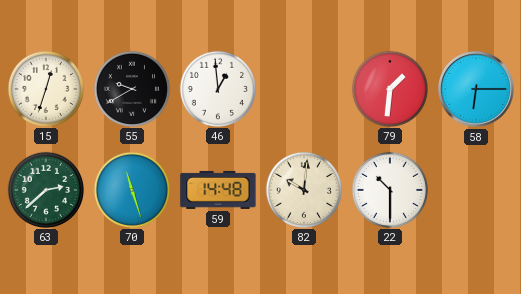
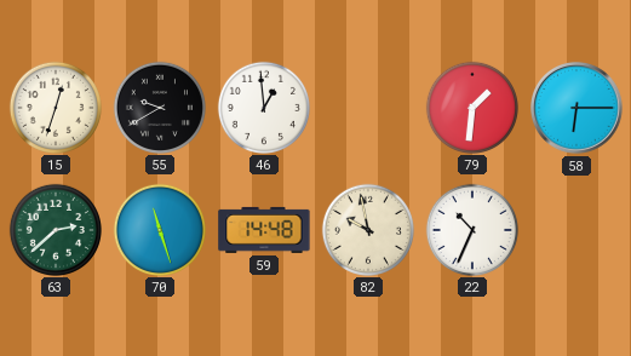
82: 10:01 -> 9:58
22: 10:30 -> 10:34
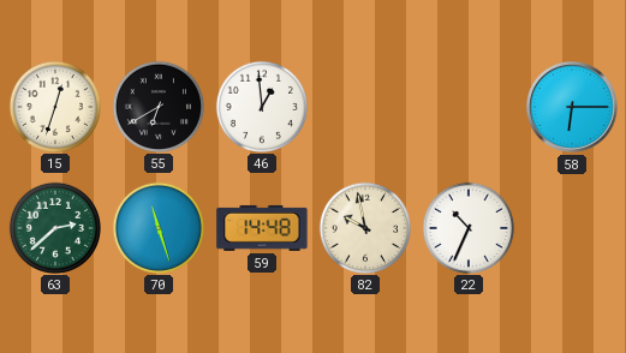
55: 9:40 -> 6:40
79: 1:31 -> none
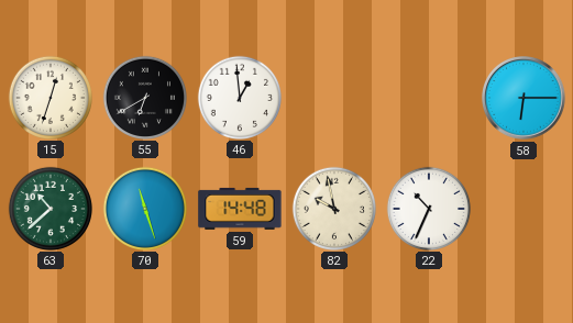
63: 2:38 -> 10:38
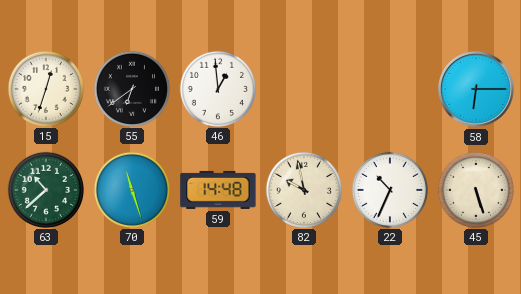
55: 6:40 -> 6:39
45: none -> 5:27
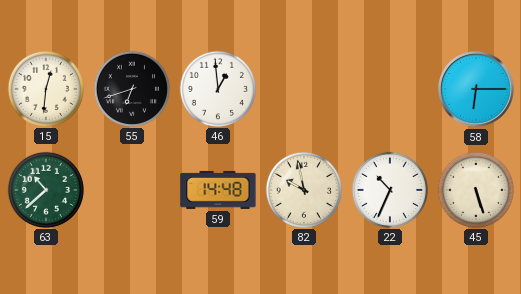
15: 12:33 -> 12:31
55: 6:39 -> 6:42
70: 11:27 -> none
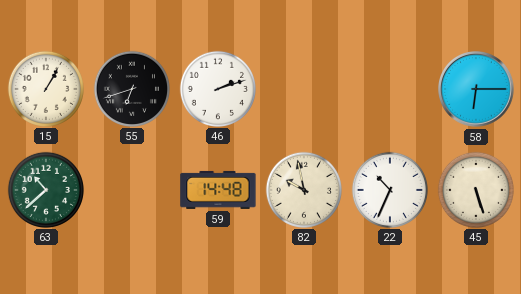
15: 12:31 -> 1:05
46: 12:59 -> 2:12
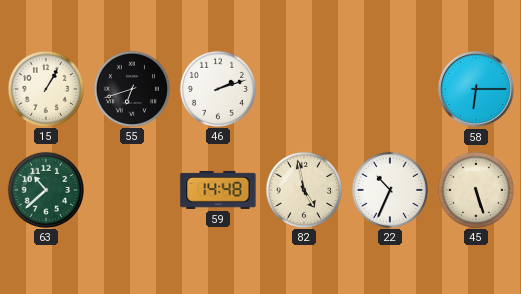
82: 9:58 -> 4:58
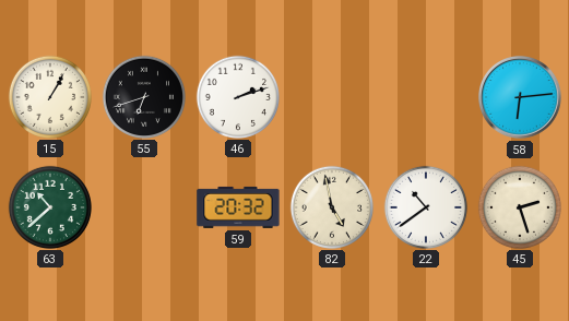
58: 6:15 -> 6:14
59: 14:48 -> 20:32
22: 10:34 -> 10:39
45: 5:27 -> 2:27
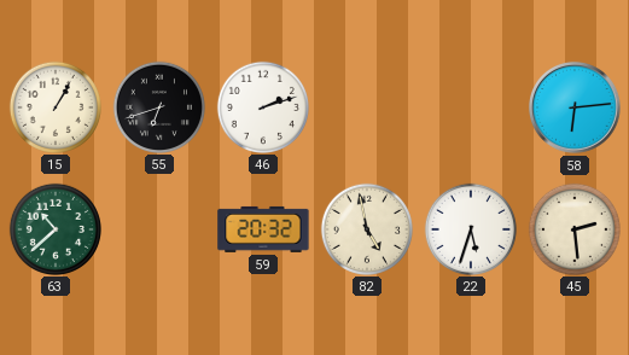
22: 10:39 -> 5:33
45: 2:27 -> 2:29
